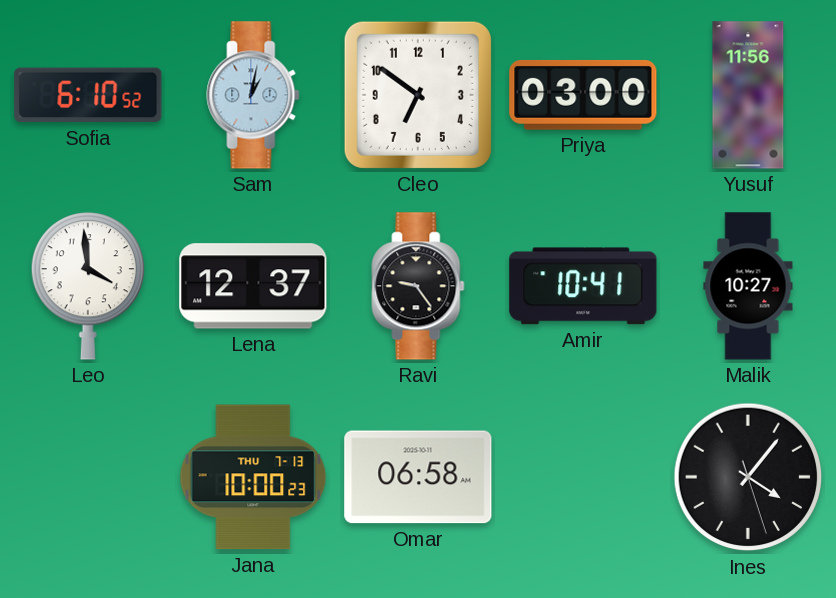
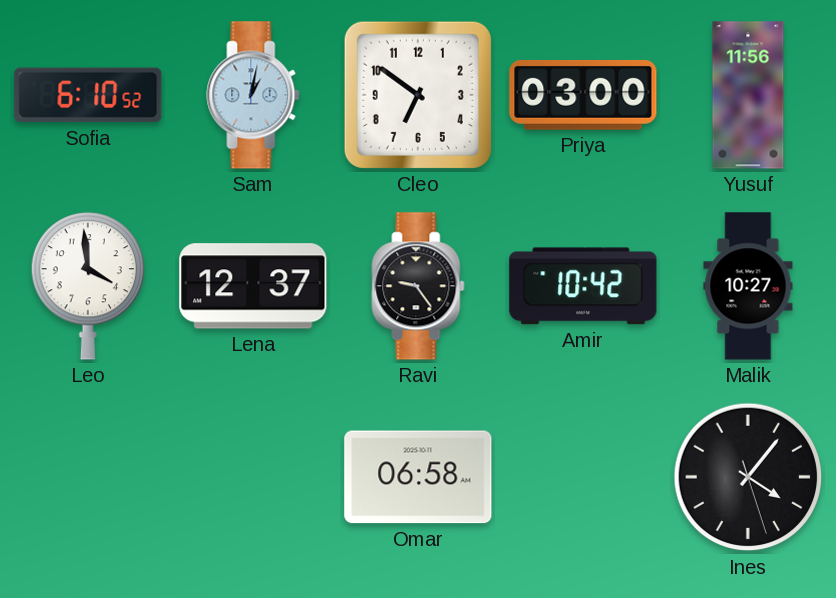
Amir: 10:41 -> 10:42
Jana: 10:00 -> none
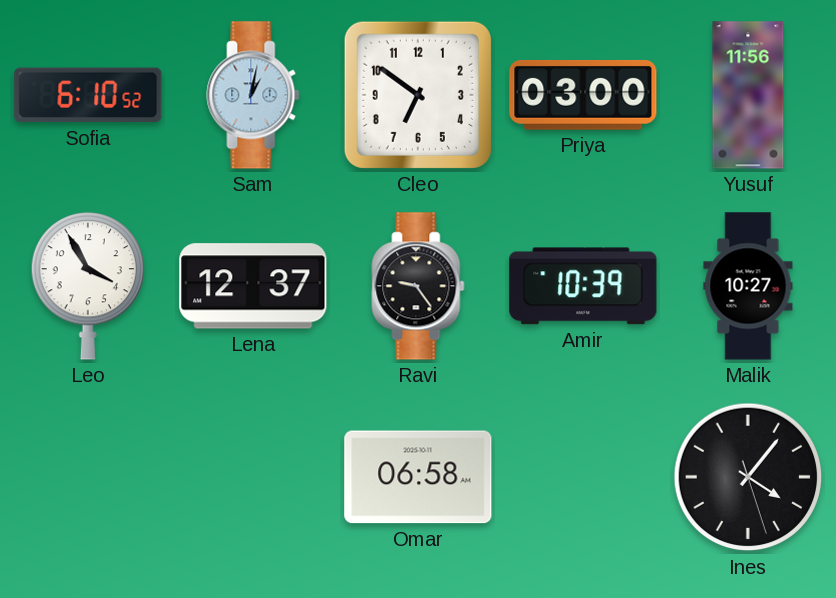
Leo: 3:59 -> 3:55
Amir: 10:42 -> 10:39
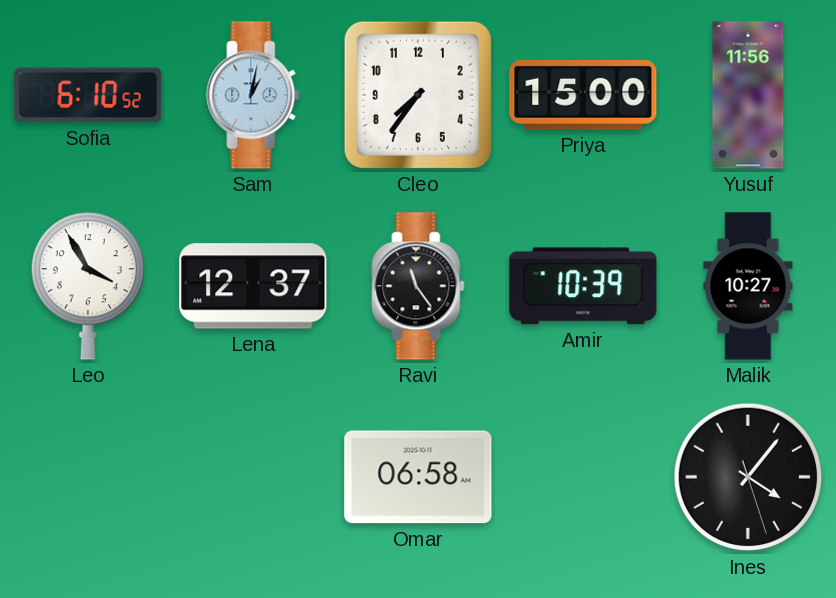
Cleo: 6:51 -> 7:36
Priya: 03:00 -> 15:00
Ravi: 9:24 -> 11:24
